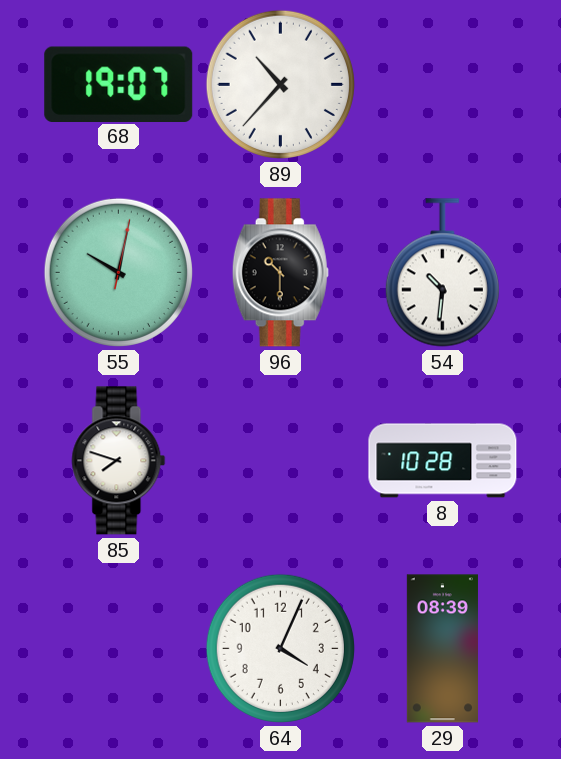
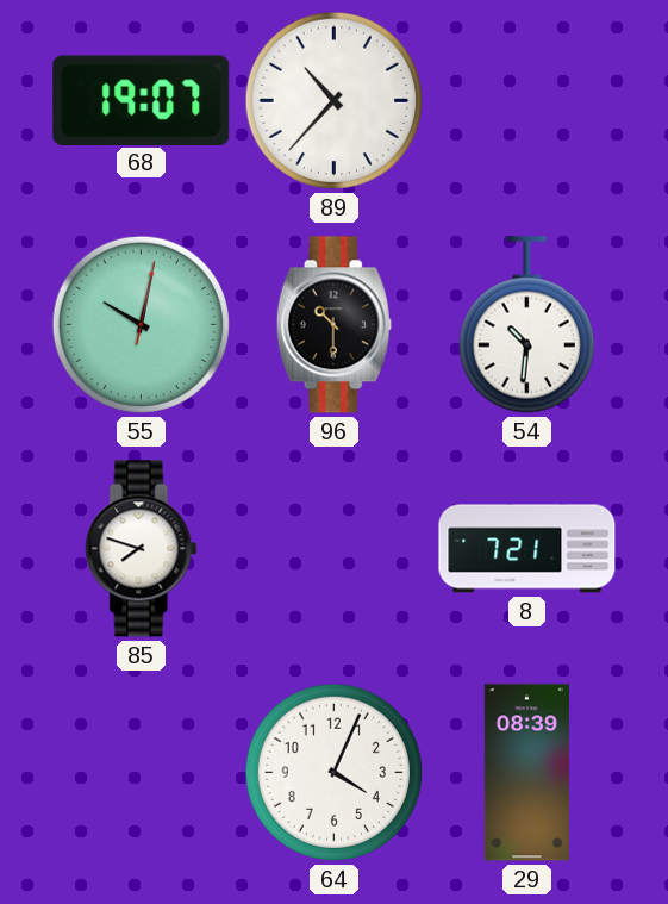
8: 10:28 -> 7:21
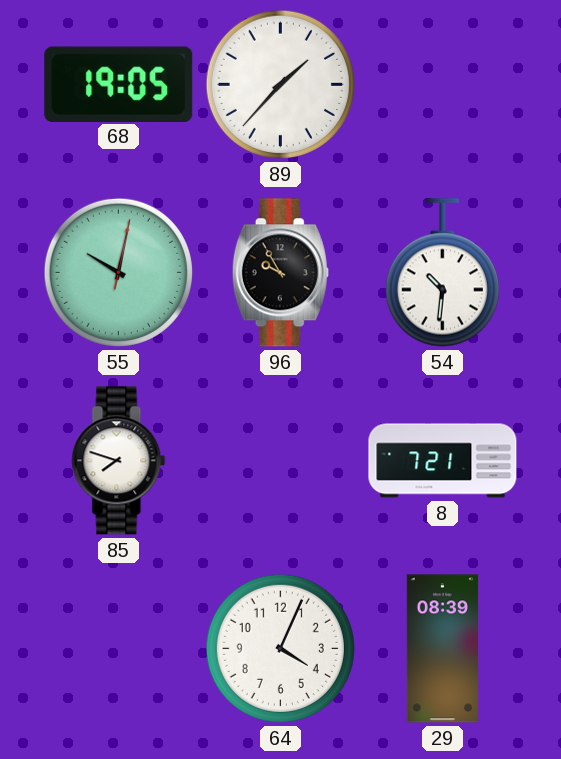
68: 19:07 -> 19:05
89: 10:37 -> 1:37
96: 10:30 -> 9:55
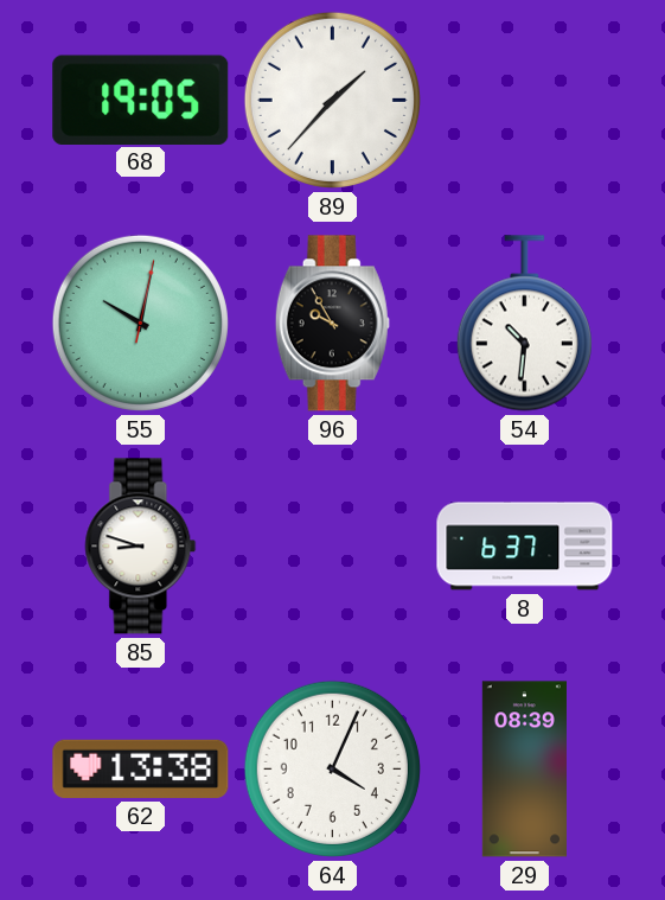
85: 7:48 -> 8:48
8: 7:21 -> 6:37
62: none -> 13:38
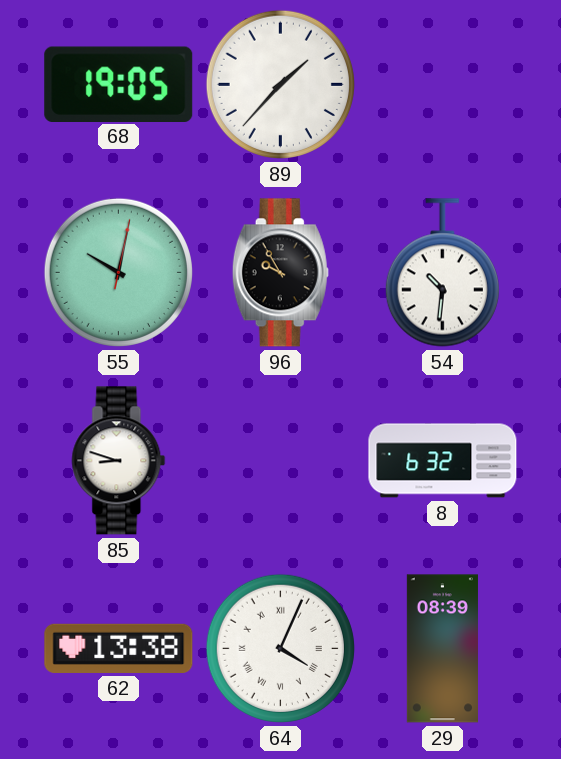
8: 6:37 -> 6:32
64 numerals: Arabic -> Roman
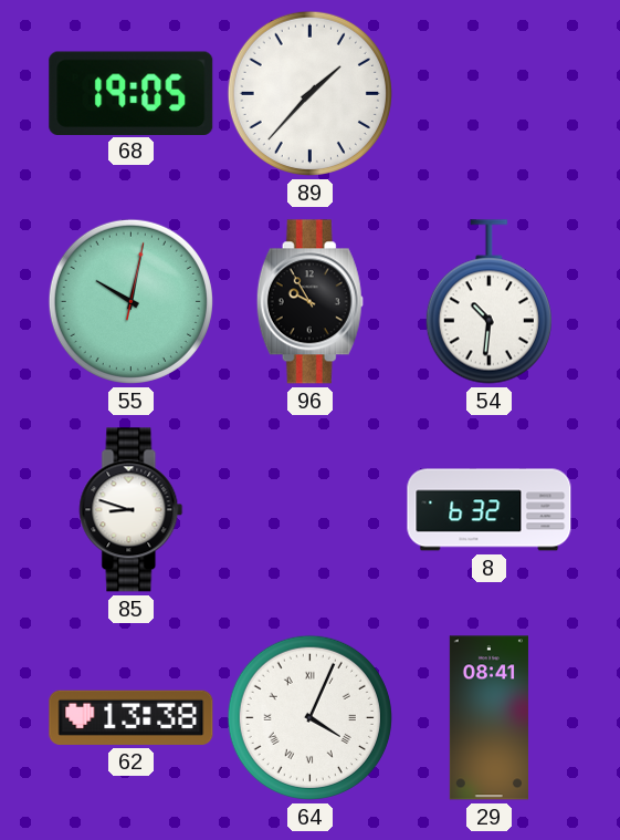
29: 08:39 -> 08:41
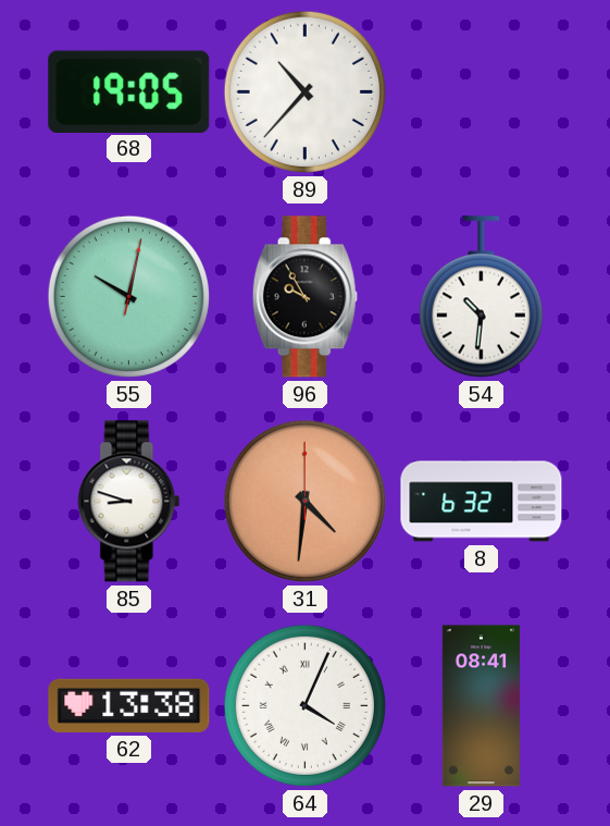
89: 1:37 -> 10:37
31: none -> 4:31
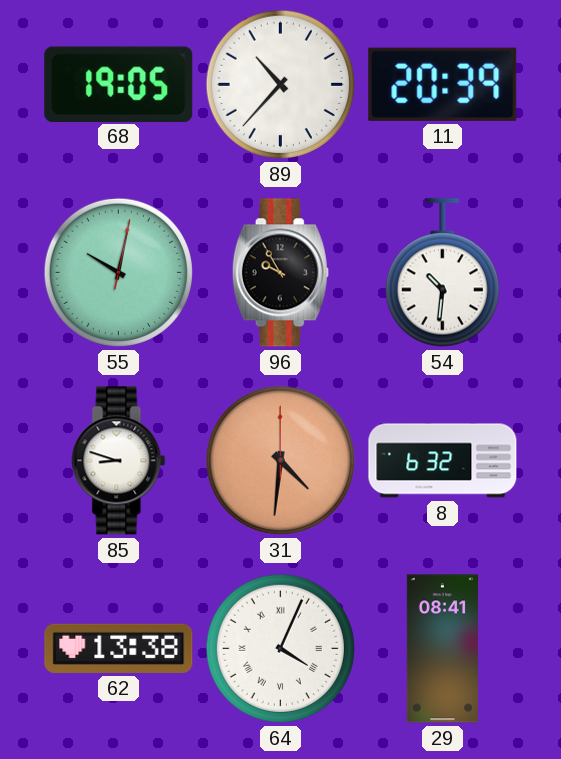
11: none -> 20:39
